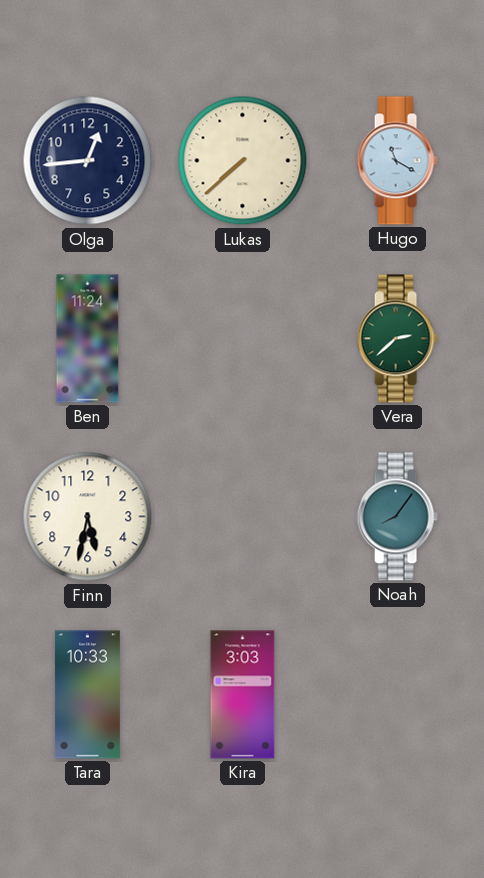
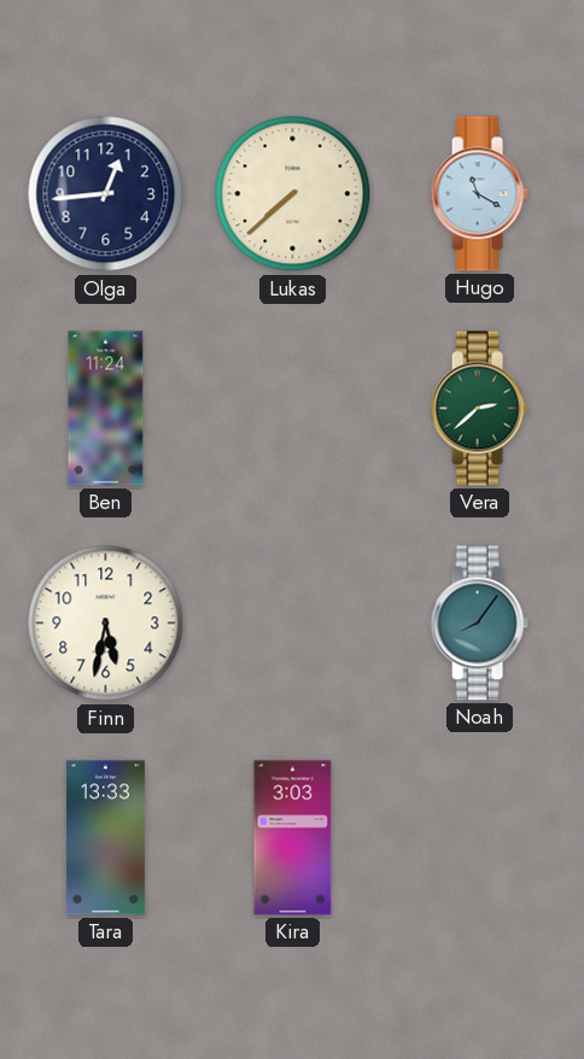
Tara: 10:33 -> 13:33
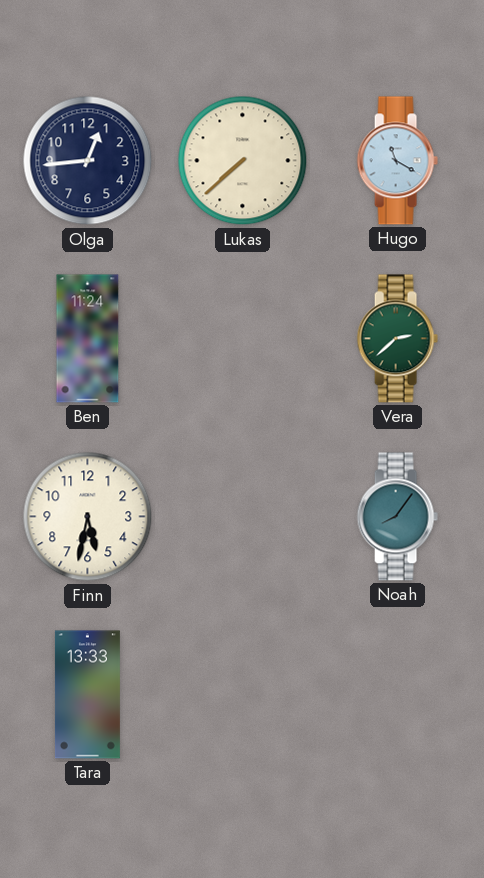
Kira: 3:03 -> none
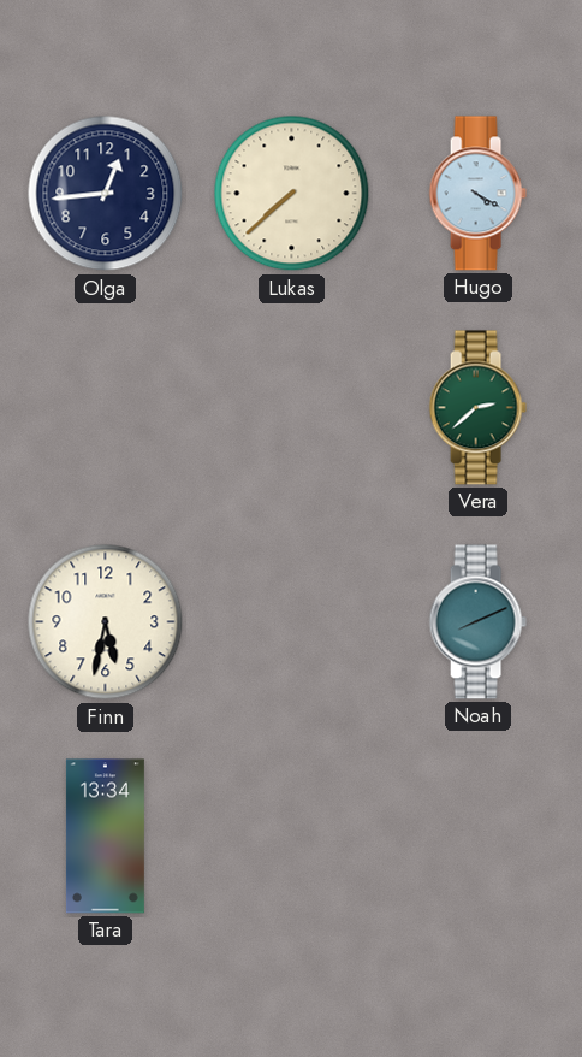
Hugo: 11:20 -> 4:20
Ben: 11:24 -> none
Noah: 8:06 -> 8:11
Tara: 13:33 -> 13:34
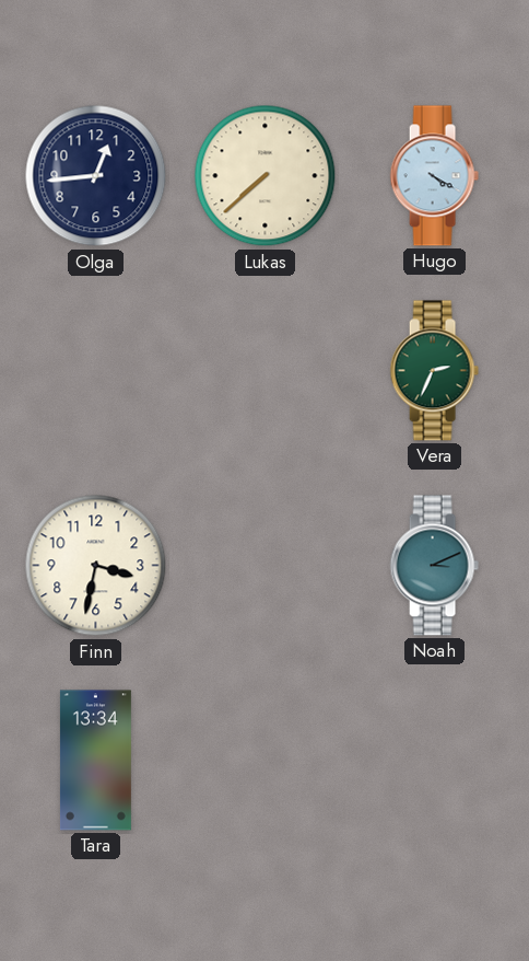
Vera: 2:38 -> 2:34
Finn: 5:32 -> 3:32
Noah: 8:11 -> 3:11
